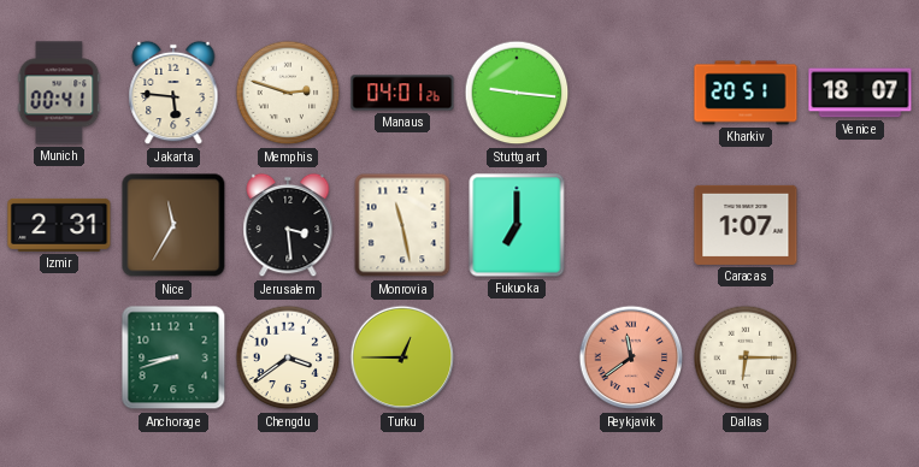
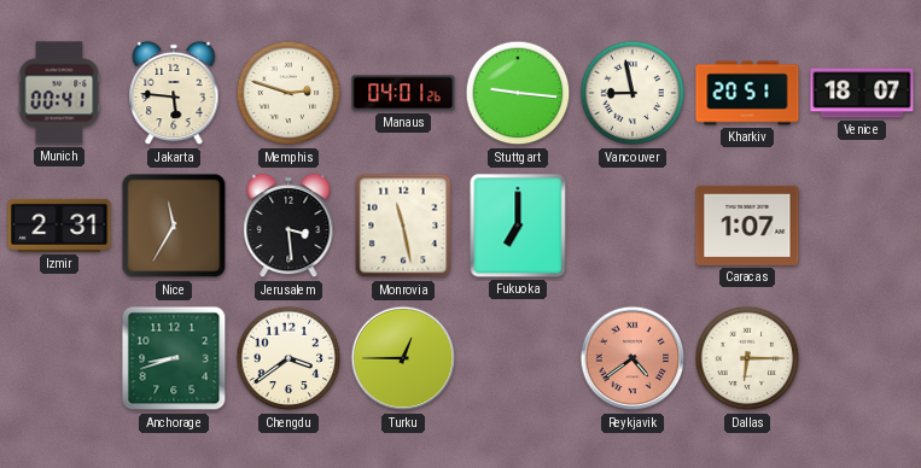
Vancouver: none -> 8:58
Reykjavik: 11:39 -> 4:39
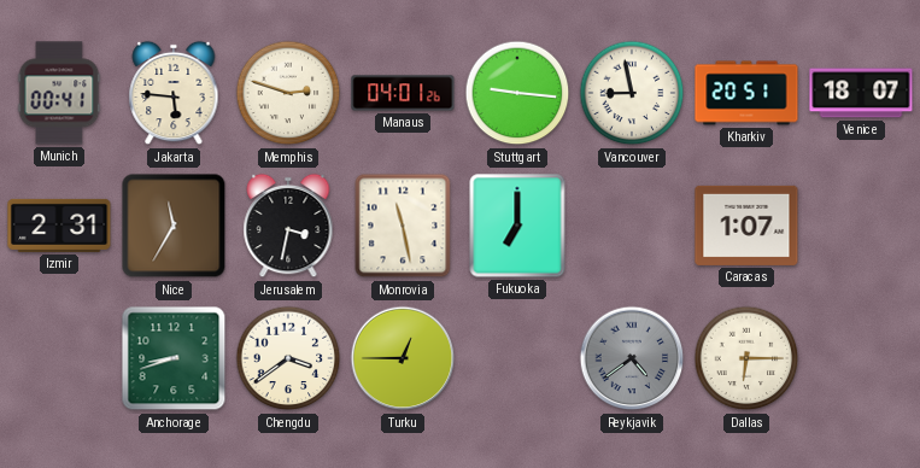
Jerusalem: 3:29 -> 3:32
Reykjavik dial: salmon -> grey
